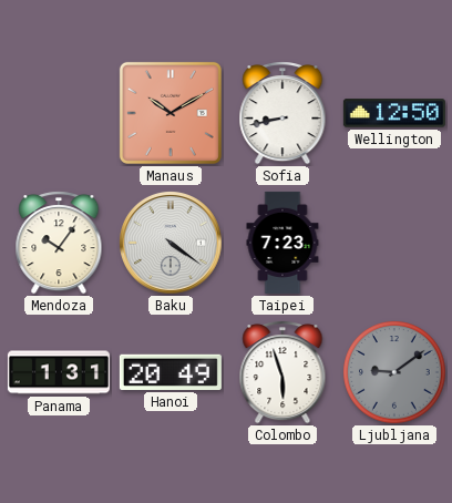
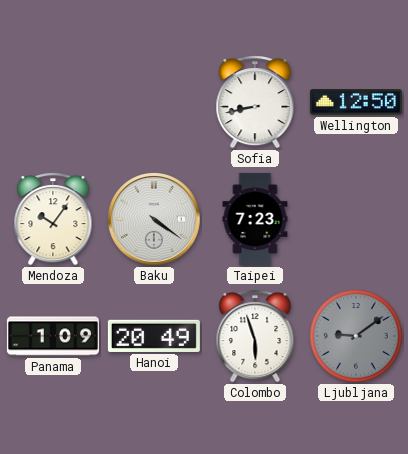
Manaus: 10:10 -> none
Panama: 1:31 -> 1:09
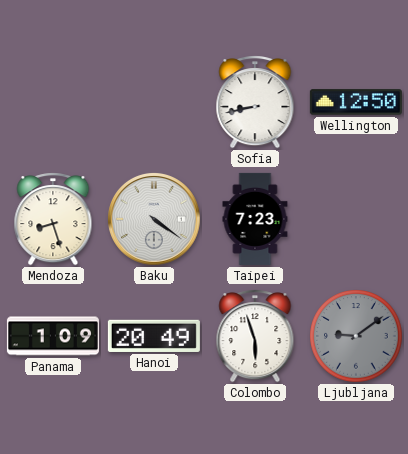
Mendoza: 10:06 -> 8:27
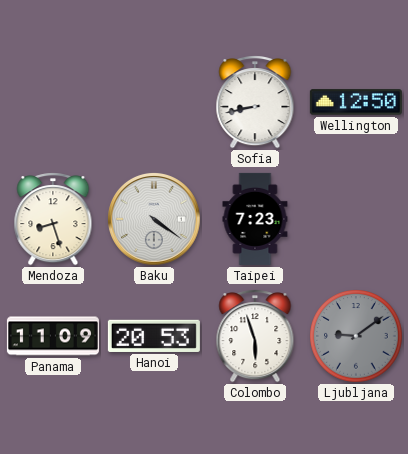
Panama: 1:09 -> 11:09
Hanoi: 20:49 -> 20:53
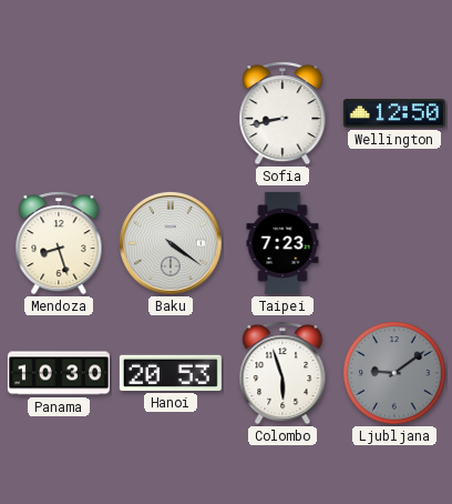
Panama: 11:09 -> 10:30
